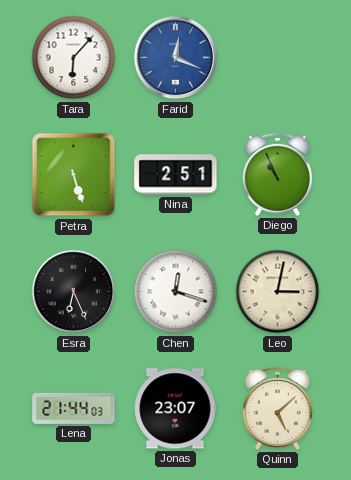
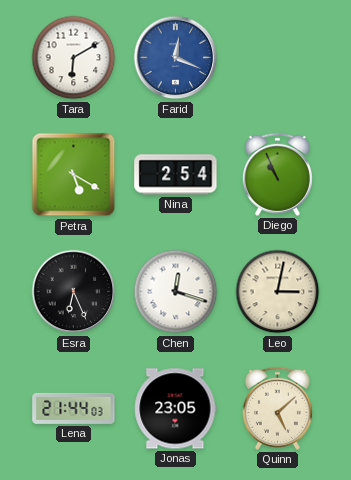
Tara: 6:07 -> 6:10
Petra: 5:27 -> 5:20
Nina: 2:51 -> 2:54
Jonas: 23:07 -> 23:05
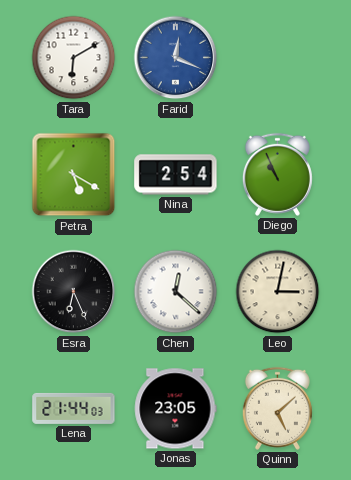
Chen: 12:18 -> 12:22
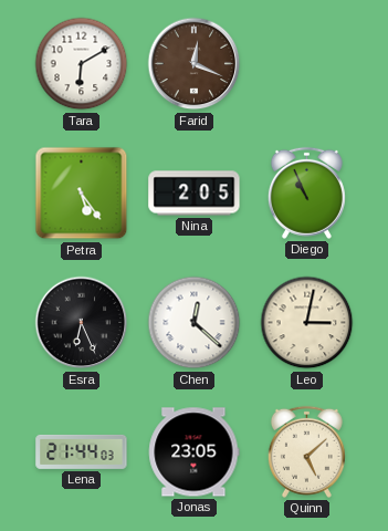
Farid dial: blue -> brown
Petra: 5:20 -> 5:24
Nina: 2:54 -> 2:05
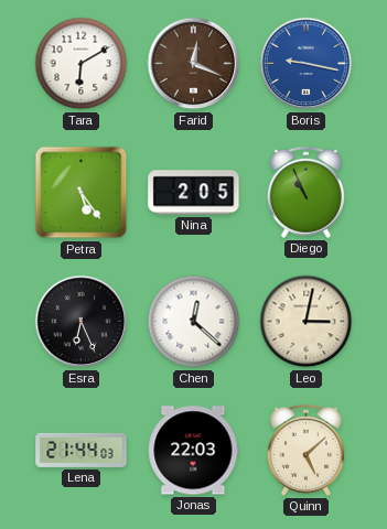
Boris: none -> 9:17
Jonas: 23:05 -> 22:03
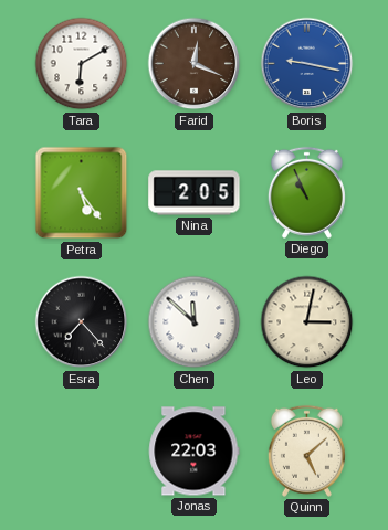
Esra: 6:26 -> 7:23
Chen: 12:22 -> 11:52
Lena: 21:44 -> none
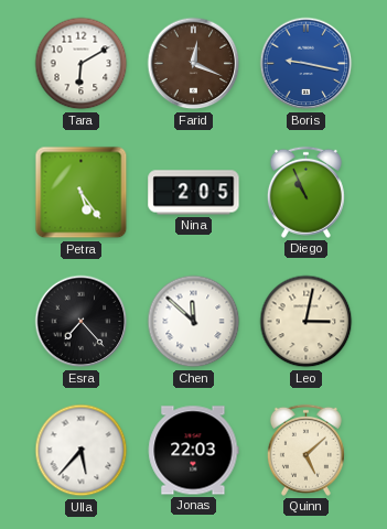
Ulla: none -> 5:37
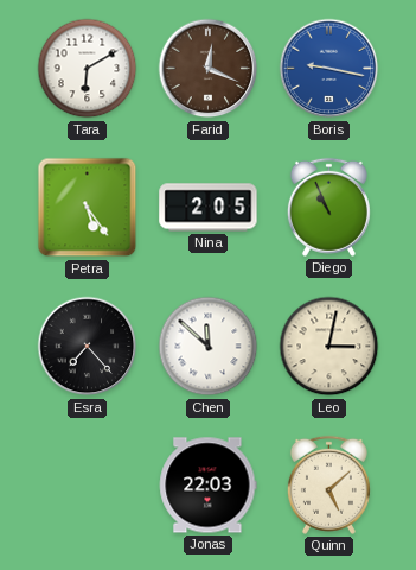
Ulla: 5:37 -> none
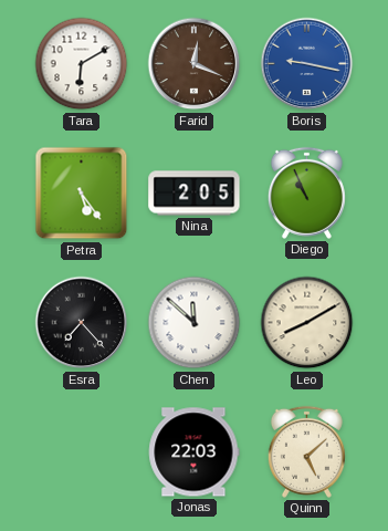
Leo: 3:02 -> 8:10
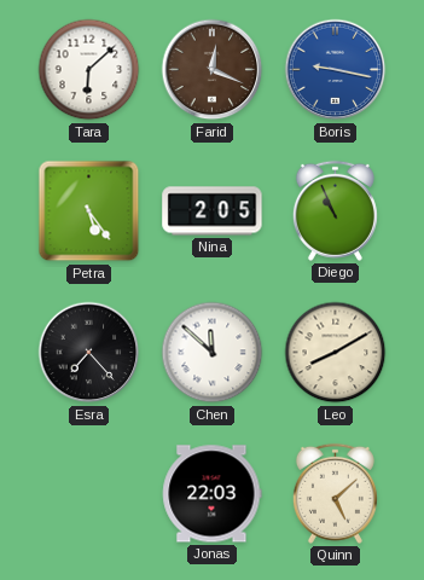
Tara: 6:10 -> 6:08
